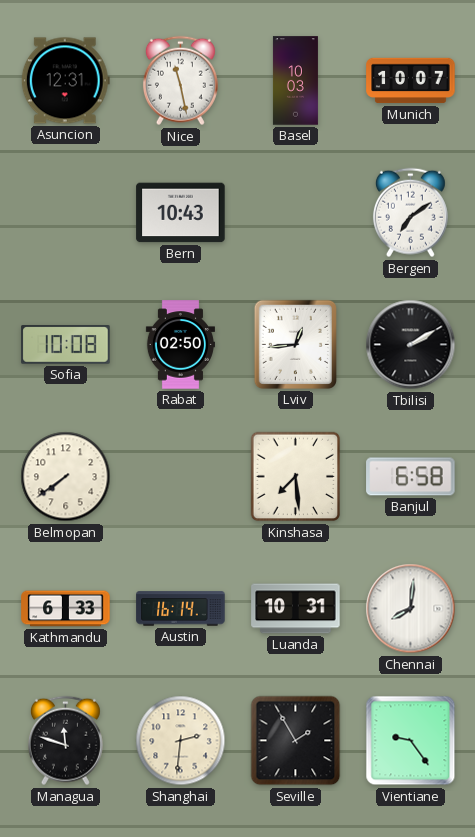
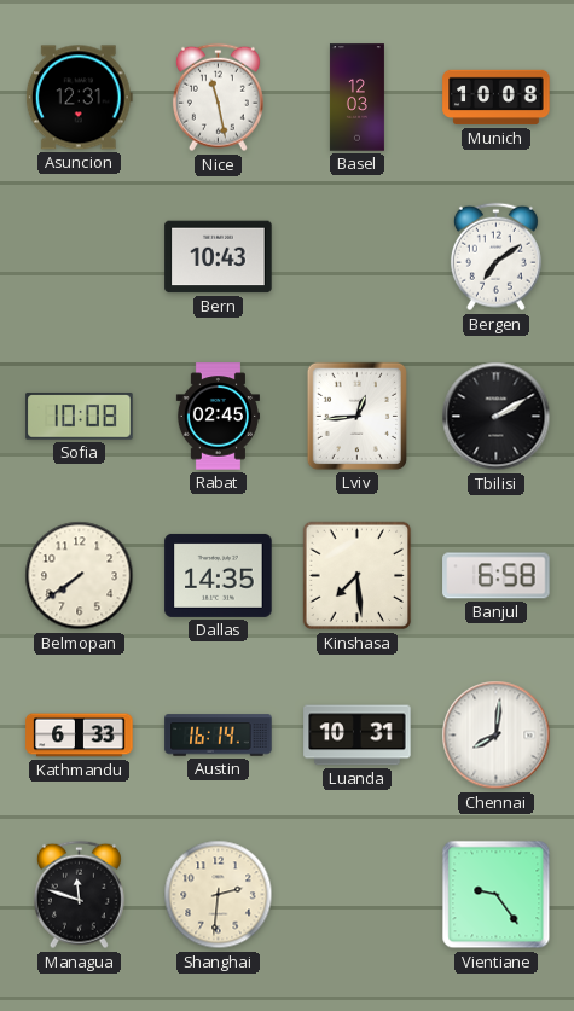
Basel: 10:03 -> 12:03
Munich: 10:07 -> 10:08
Rabat: 02:50 -> 02:45
Dallas: none -> 14:35
Seville: 1:55 -> none
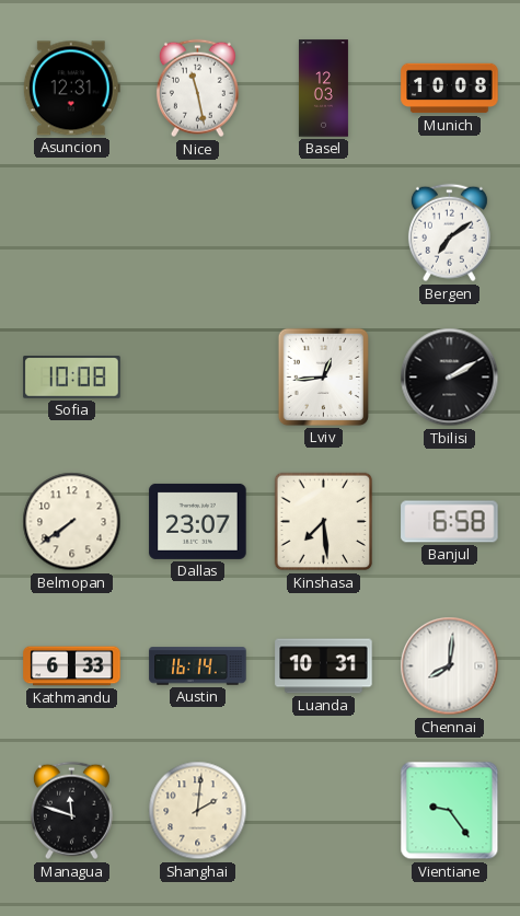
Bern: 10:43 -> none
Rabat: 02:45 -> none
Dallas: 14:35 -> 23:07
Shanghai: 2:31 -> 2:01
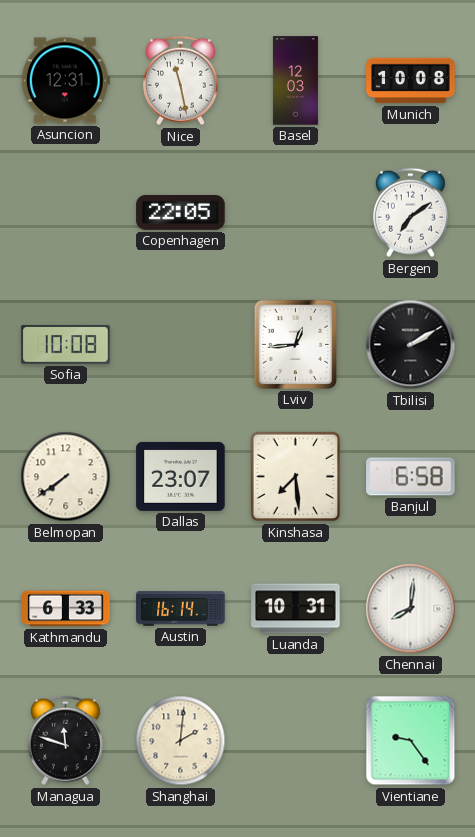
Copenhagen: none -> 22:05
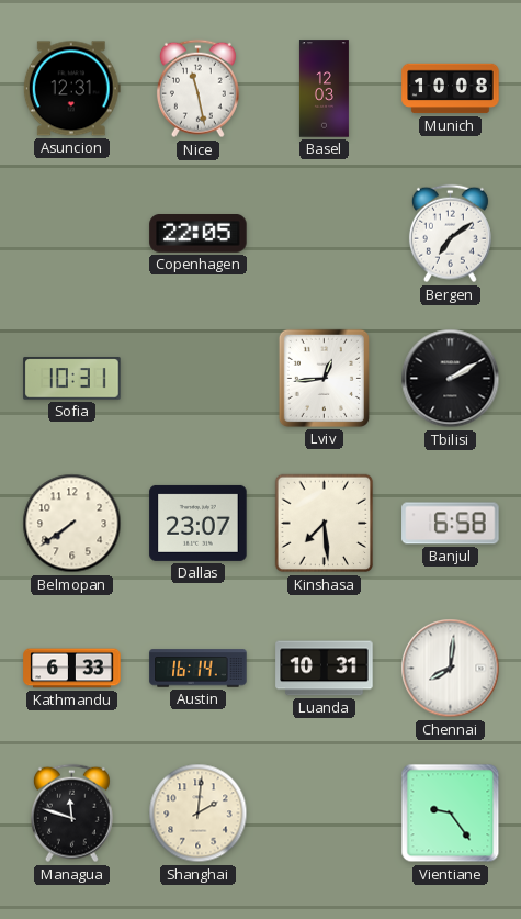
Sofia: 10:08 -> 10:31
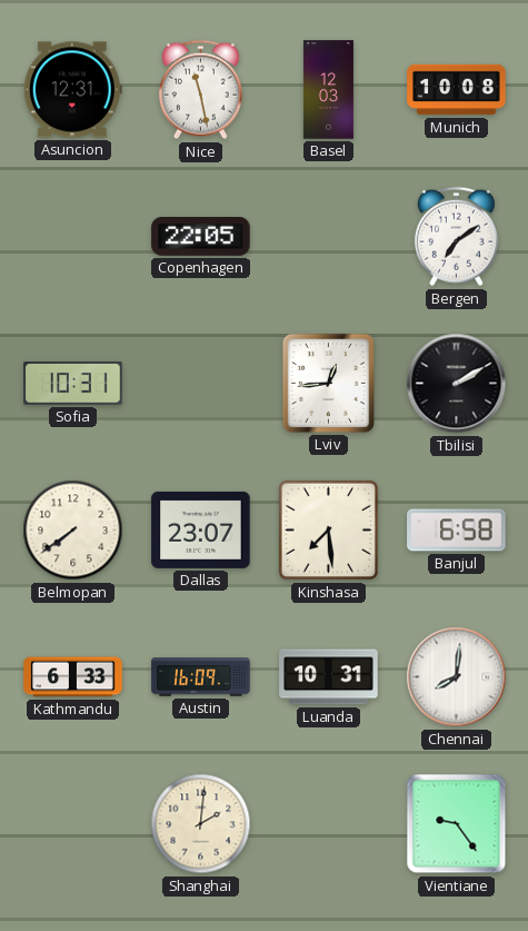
Austin: 16:14 -> 16:09
Managua: 11:48 -> none
